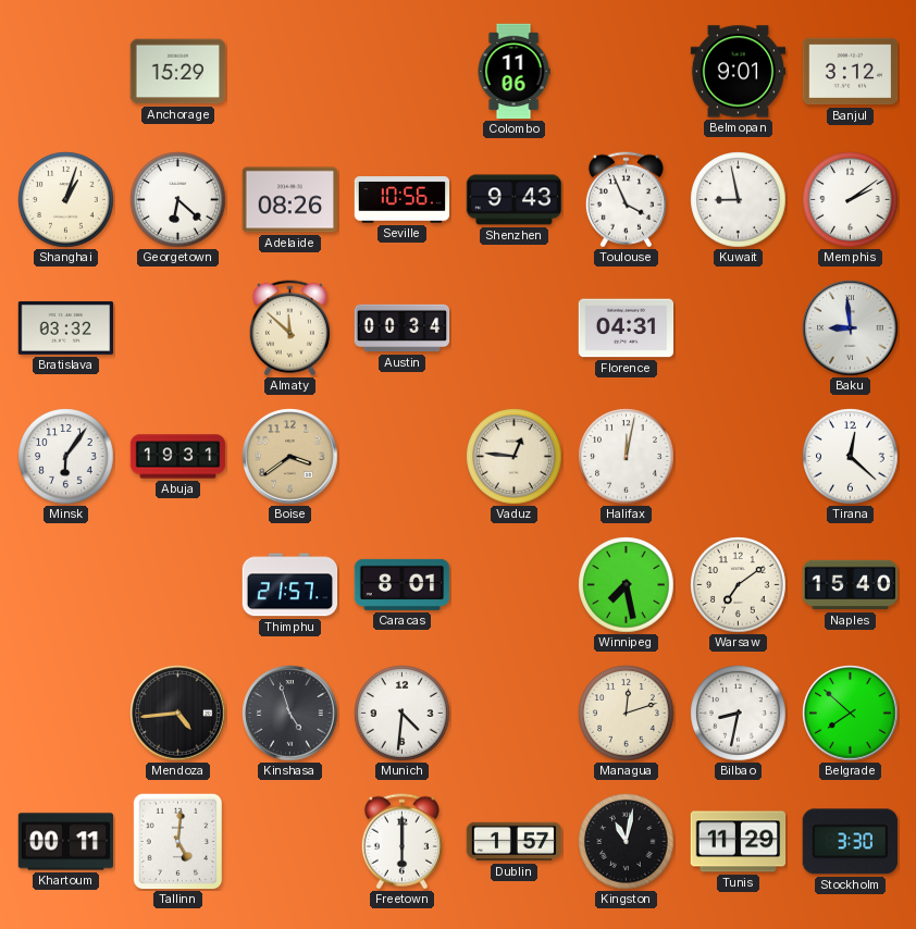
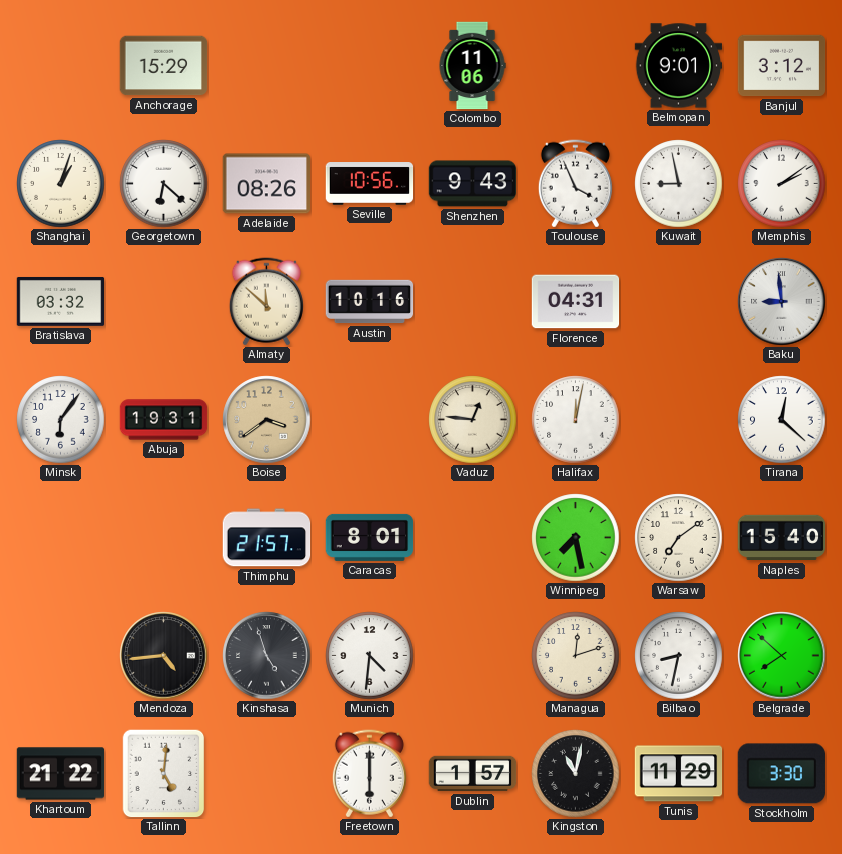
Austin: 00:34 -> 10:16
Khartoum: 00:11 -> 21:22
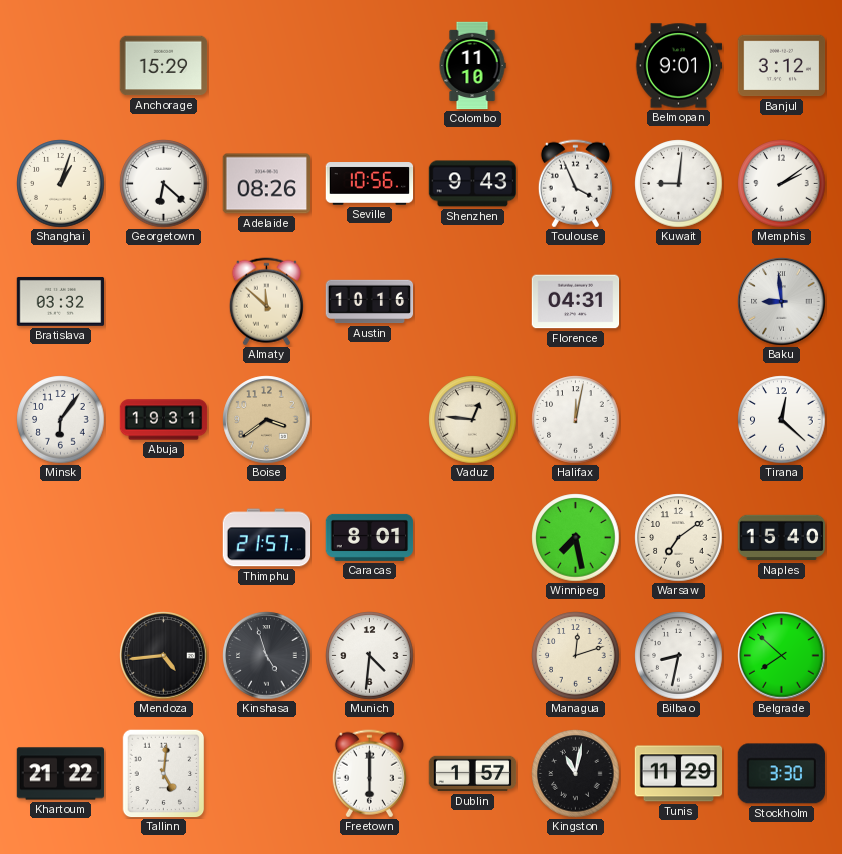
Colombo: 11:06 -> 11:10
Kuwait: 8:58 -> 9:01
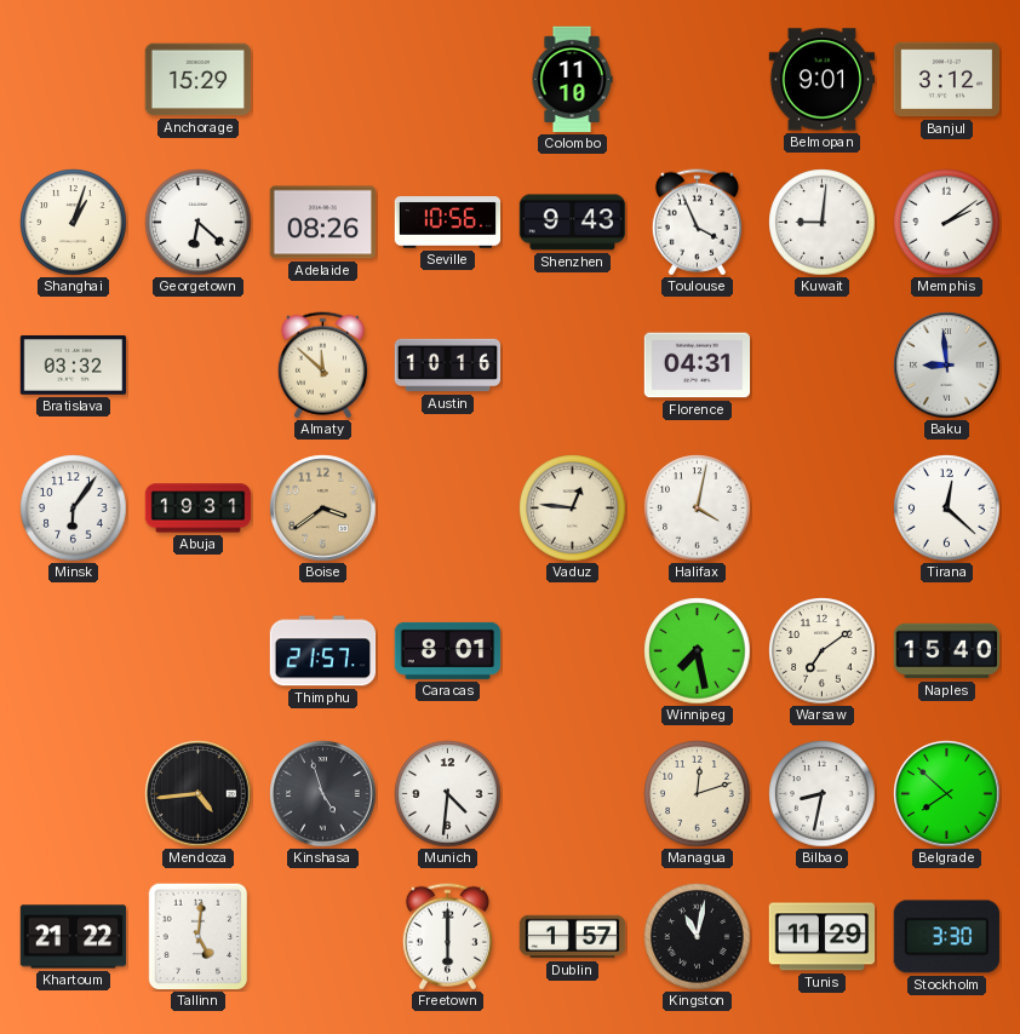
Halifax: 12:02 -> 4:02
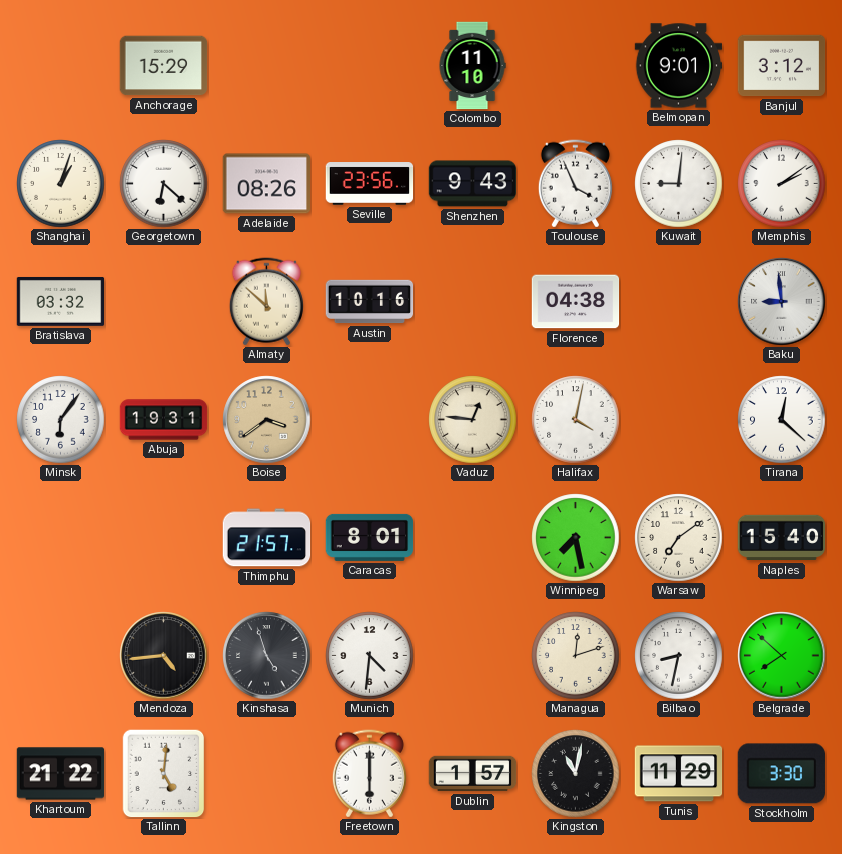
Seville: 10:56 -> 23:56
Florence: 04:31 -> 04:38
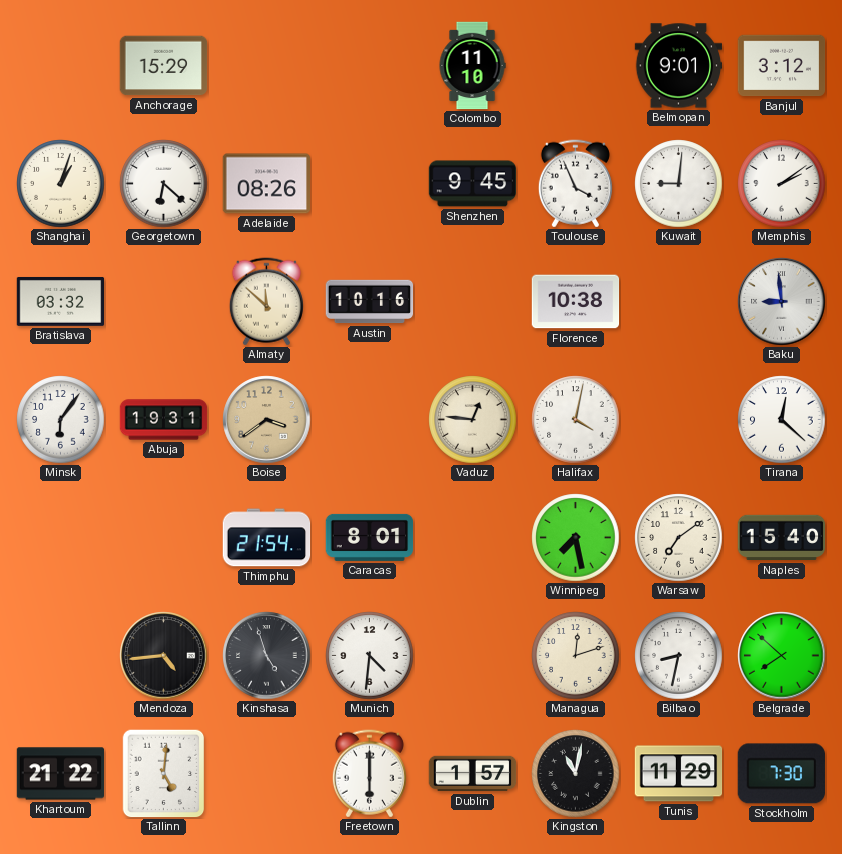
Seville: 23:56 -> none
Shenzhen: 9:43 -> 9:45
Florence: 04:38 -> 10:38
Thimphu: 21:57 -> 21:54
Stockholm: 3:30 -> 7:30
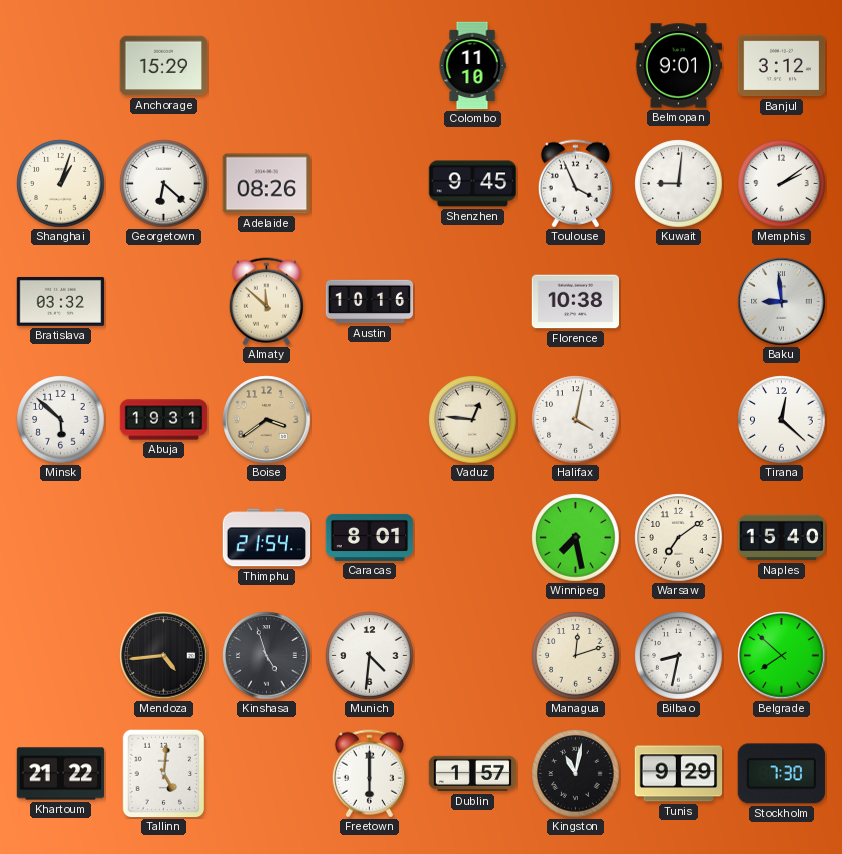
Minsk: 6:06 -> 5:52
Tunis: 11:29 -> 9:29
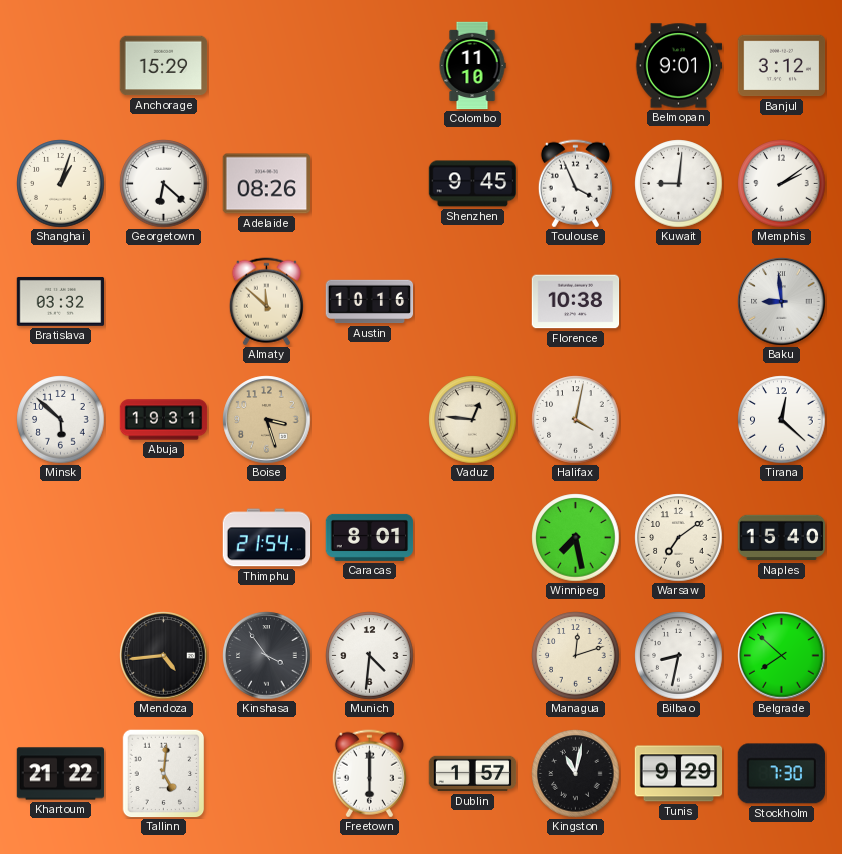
Boise: 3:39 -> 3:27
Kinshasa: 4:57 -> 3:54
